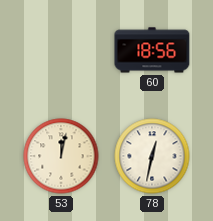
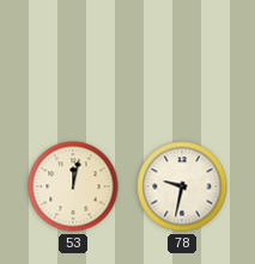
60: 18:56 -> none
78: 12:32 -> 9:32
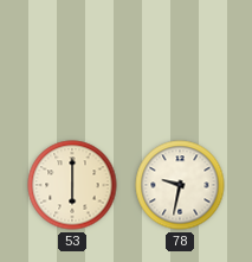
53: 12:02 -> 6:00
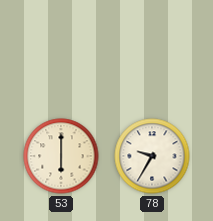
78: 9:32 -> 9:35
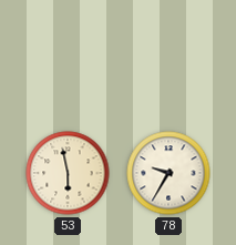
53: 6:00 -> 5:58
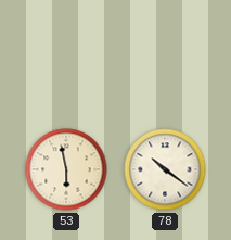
78: 9:35 -> 10:21
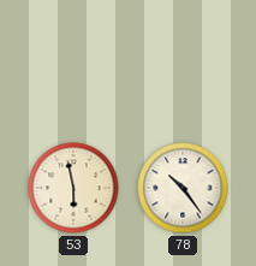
78: 10:21 -> 10:24
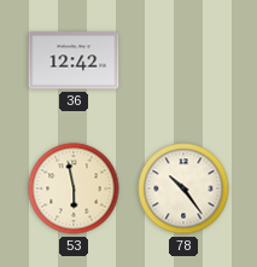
36: none -> 12:42
